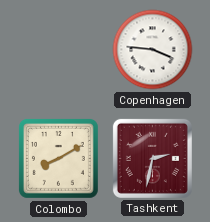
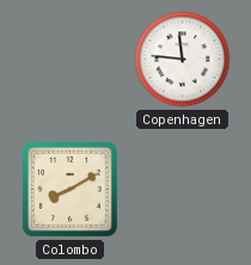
Copenhagen: 3:46 -> 11:46
Tashkent: 2:32 -> none
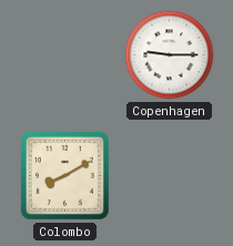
Copenhagen: 11:46 -> 9:15
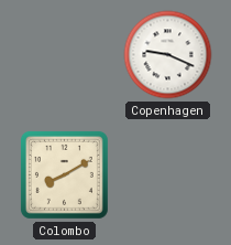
Copenhagen: 9:15 -> 9:19
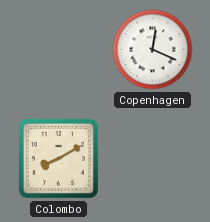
Copenhagen: 9:19 -> 12:19
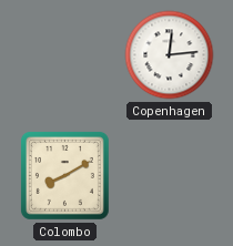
Copenhagen: 12:19 -> 12:14
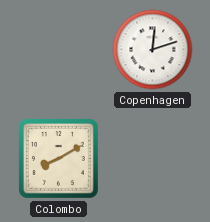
Copenhagen: 12:14 -> 12:12
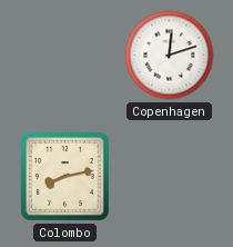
Colombo: 8:10 -> 8:13
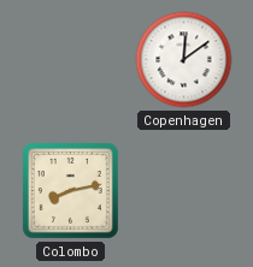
Copenhagen: 12:12 -> 12:09
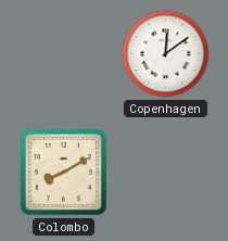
Colombo: 8:13 -> 8:10
